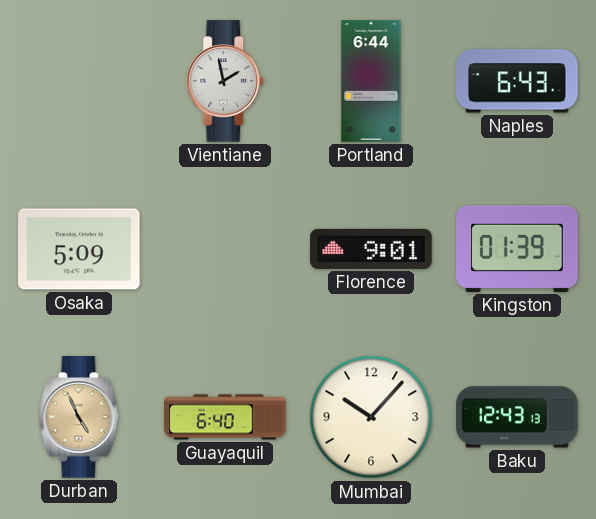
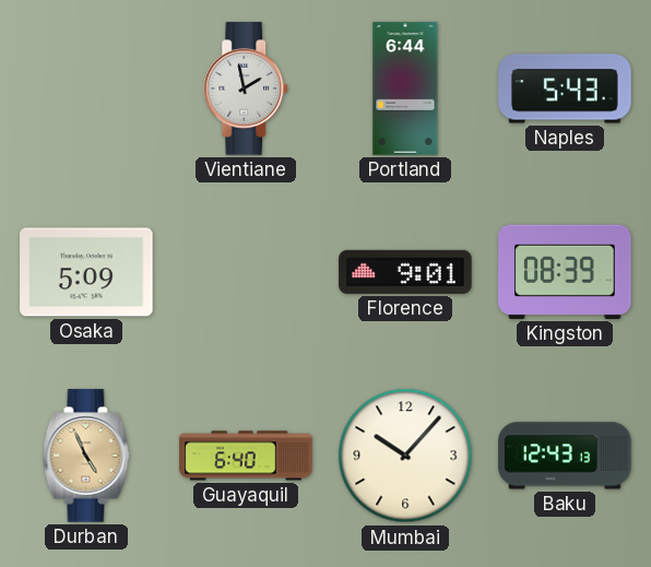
Naples: 6:43 -> 5:43
Kingston: 01:39 -> 08:39
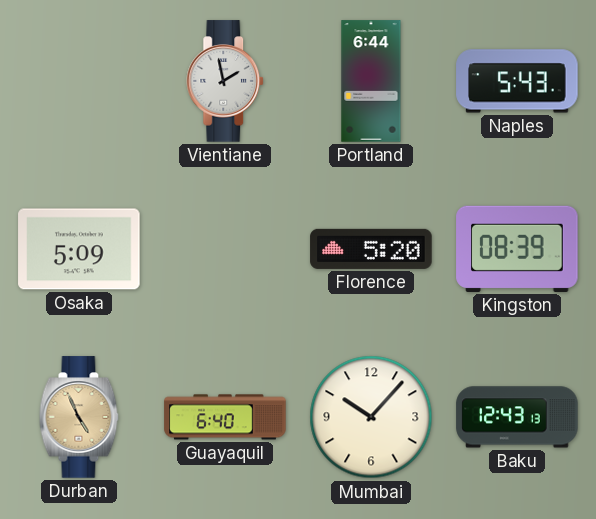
Florence: 9:01 -> 5:20
